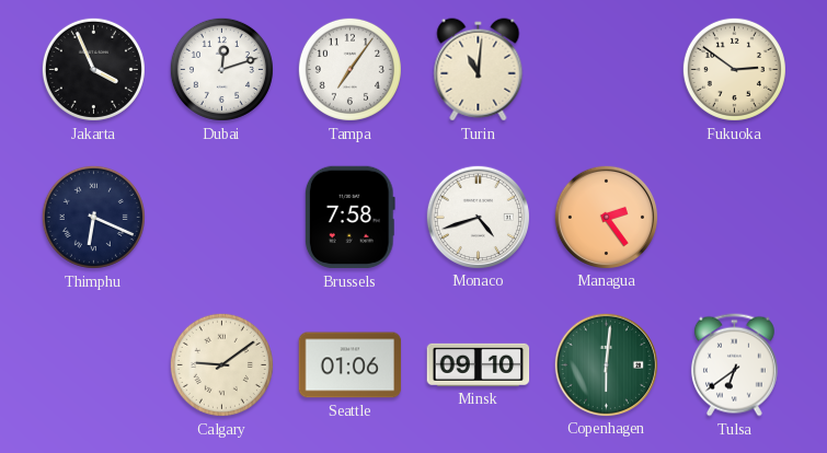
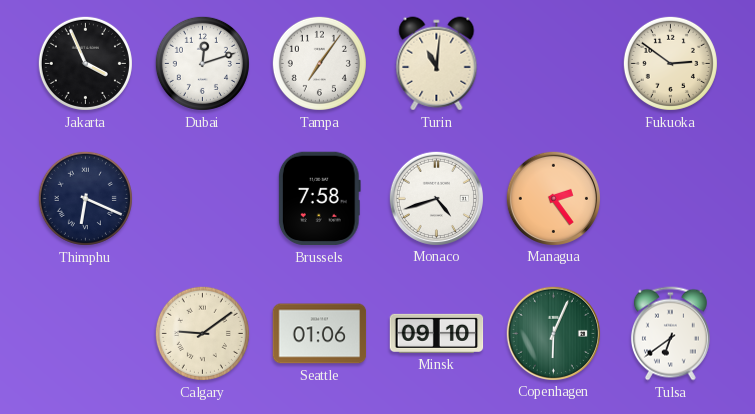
Copenhagen: 6:01 -> 6:04
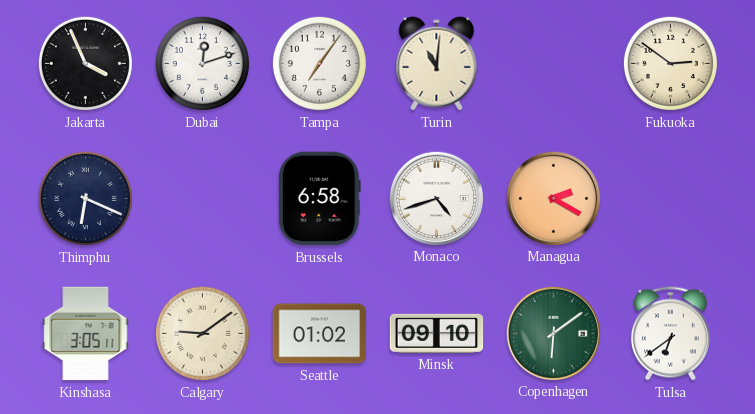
Brussels: 7:58 -> 6:58
Managua: 2:24 -> 2:20
Kinshasa: none -> 3:05
Seattle: 01:06 -> 01:02
Copenhagen: 6:04 -> 6:09
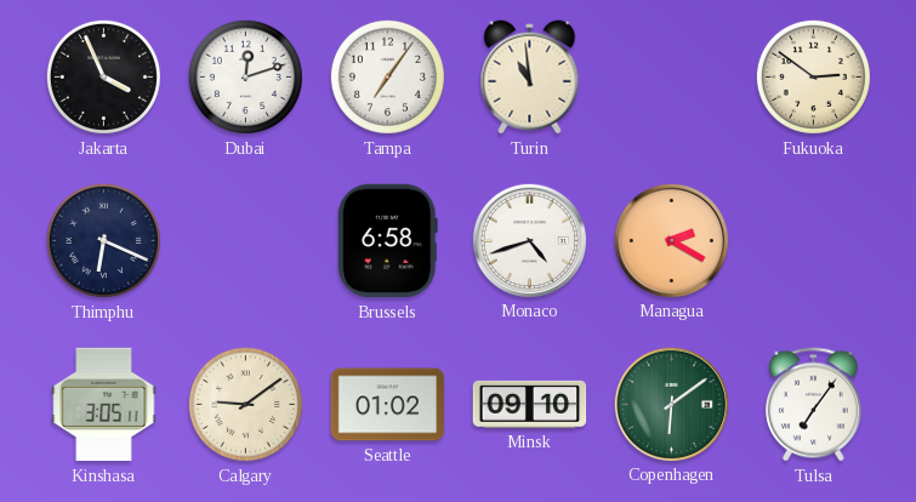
Turin: 11:01 -> 10:59
Tulsa: 6:39 -> 7:06
